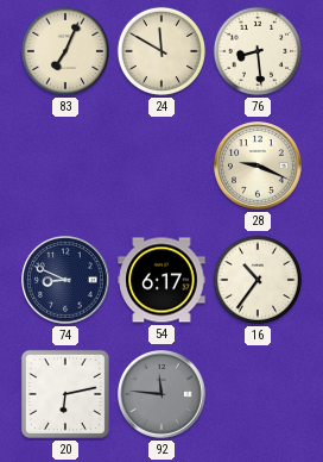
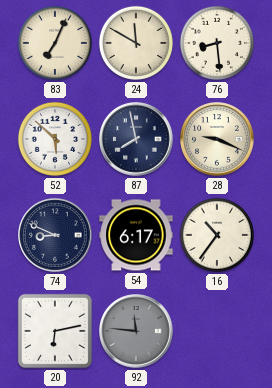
52: none -> 5:52
87: none -> 7:58
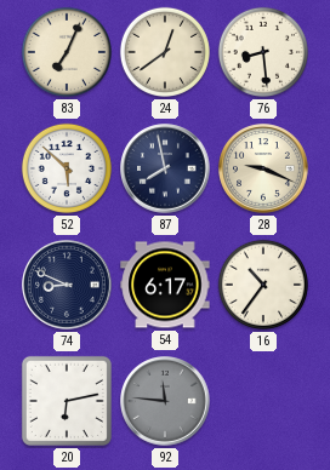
24: 11:50 -> 12:39
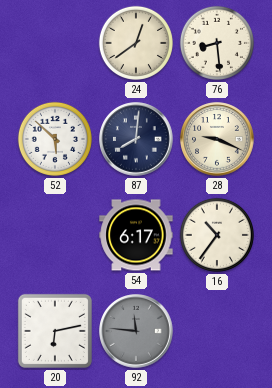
83: 7:04 -> none
87: 7:58 -> 8:01
74: 8:49 -> none
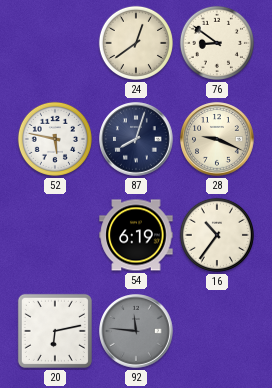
76: 8:29 -> 8:51
52: 5:52 -> 5:47
87: 8:01 -> 8:03
54: 6:17 -> 6:19
